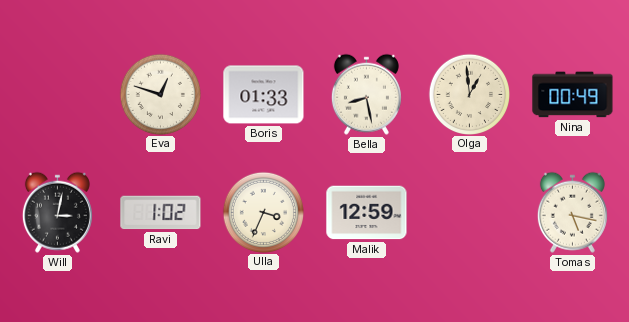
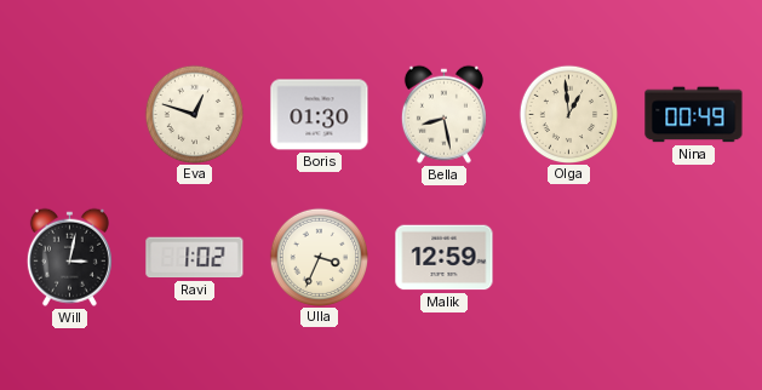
Boris: 01:33 -> 01:30
Tomas: 5:17 -> none
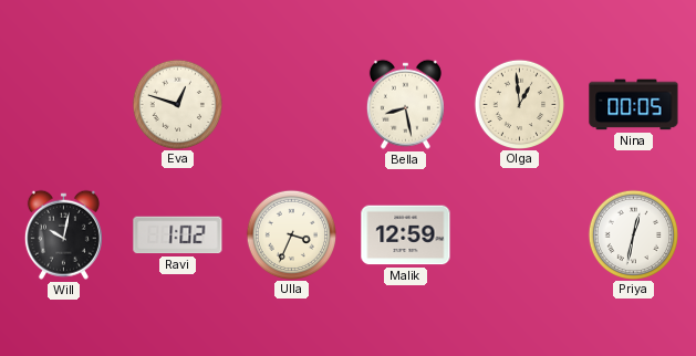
Boris: 01:30 -> none
Nina: 00:49 -> 00:05
Will: 3:02 -> 10:02
Priya: none -> 12:32
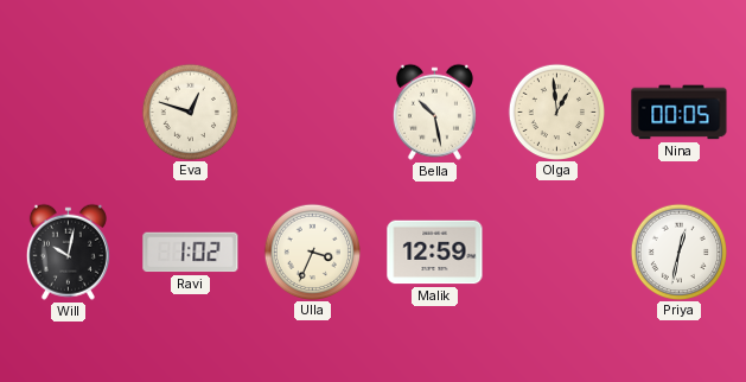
Bella: 8:28 -> 10:28
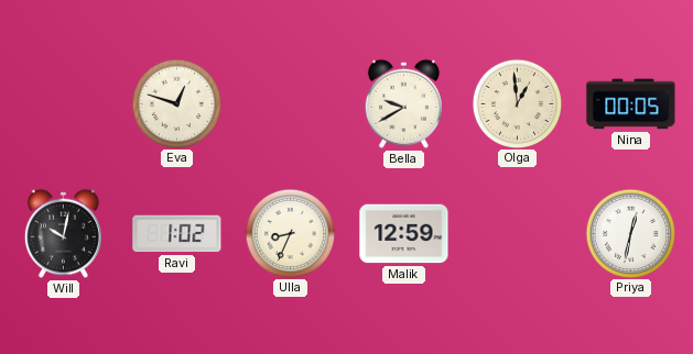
Bella: 10:28 -> 9:40
Ulla: 3:34 -> 8:34
